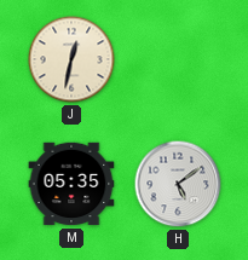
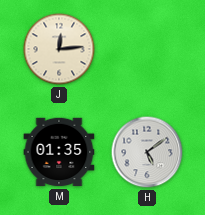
J: 12:32 -> 12:14
M: 05:35 -> 01:35
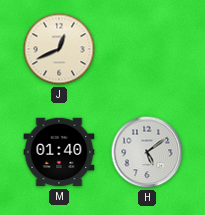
J: 12:14 -> 12:41
M: 01:35 -> 01:40
